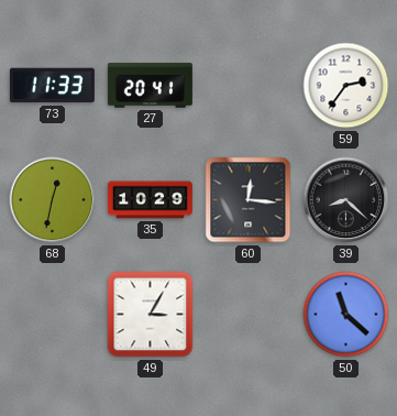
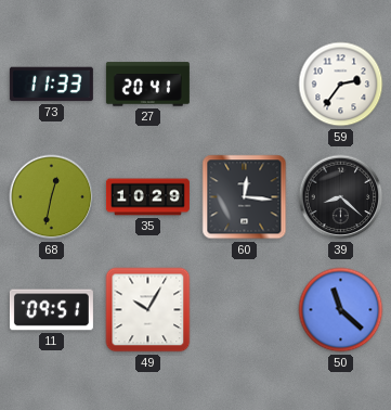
11: none -> 09:51
49: 3:05 -> 10:05
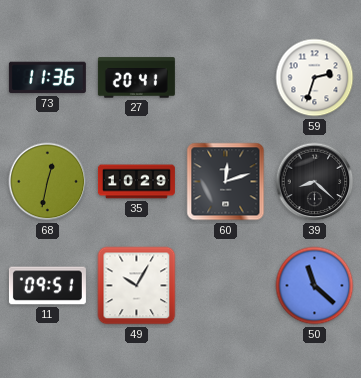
73: 11:33 -> 11:36
59: 2:36 -> 2:33
60: 12:16 -> 12:12
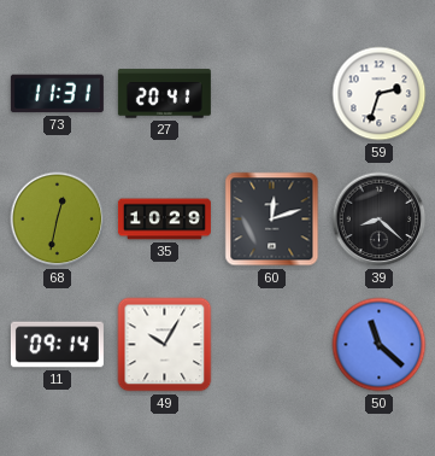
73: 11:36 -> 11:31
11: 09:51 -> 09:14
